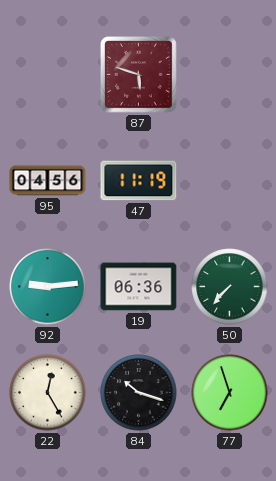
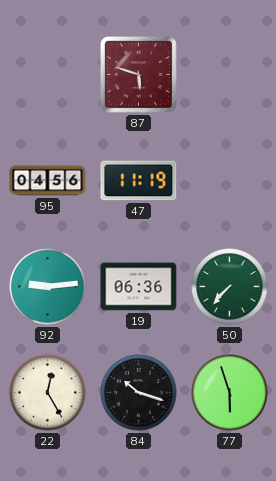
77: 6:57 -> 5:57
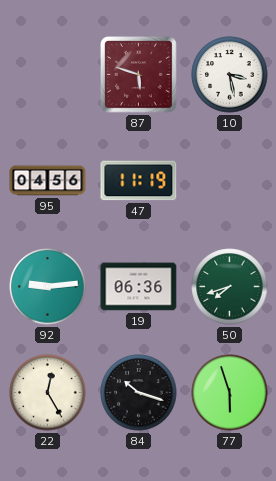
10: none -> 3:28
50: 7:37 -> 7:42
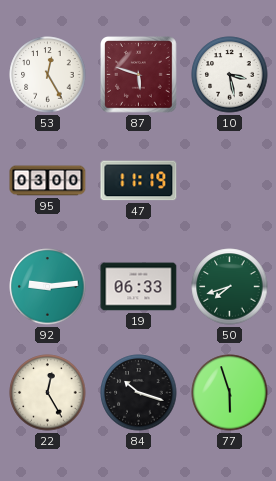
53: none -> 12:25
95: 04:56 -> 03:00
19: 06:36 -> 06:33
